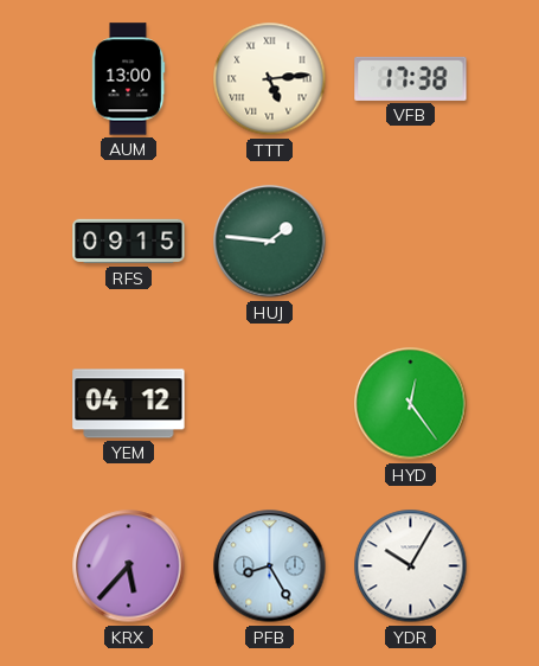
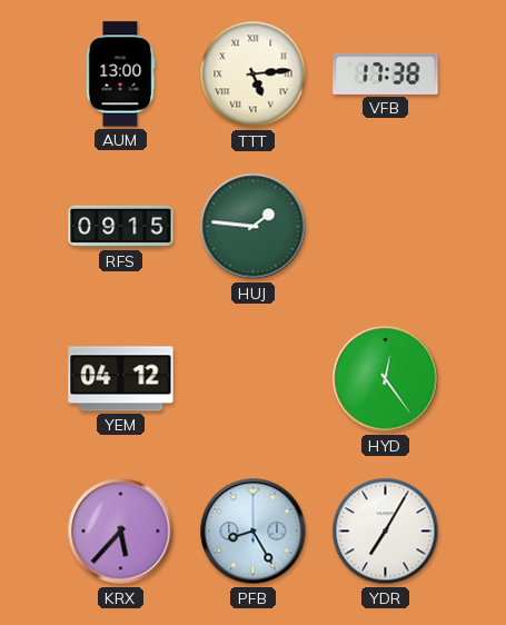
YDR: 10:05 -> 7:05
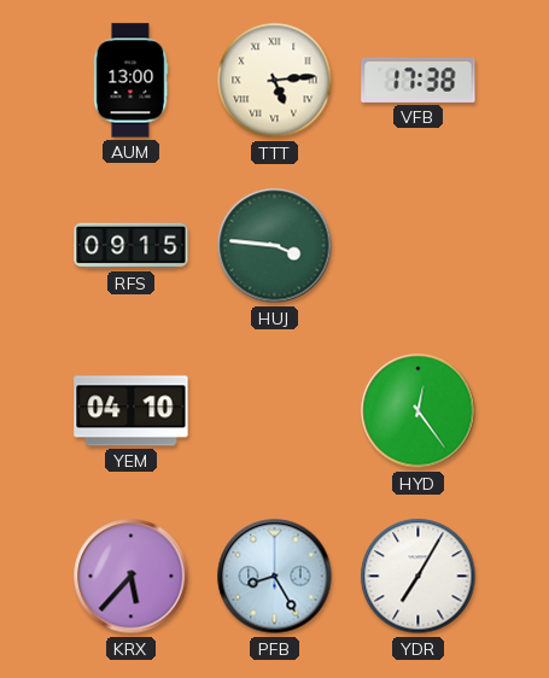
HUJ: 1:46 -> 3:46
YEM: 04:12 -> 04:10
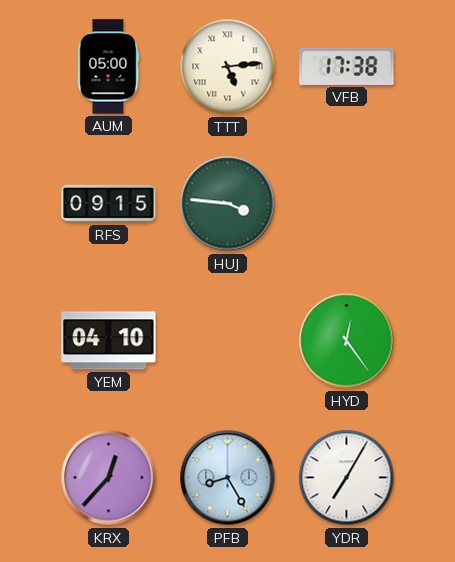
AUM: 13:00 -> 05:00
KRX: 5:37 -> 12:37
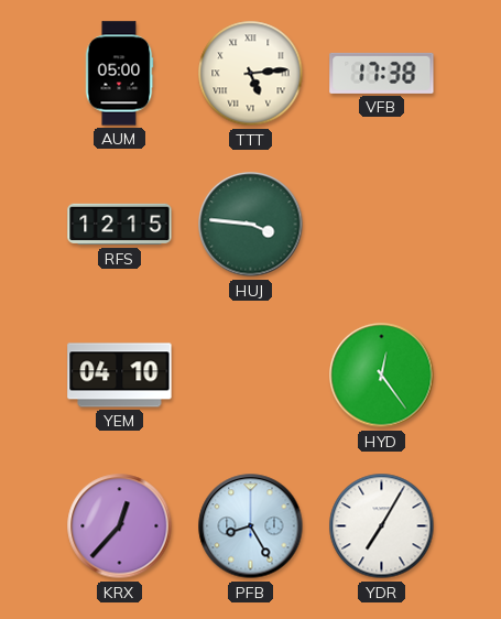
RFS: 09:15 -> 12:15
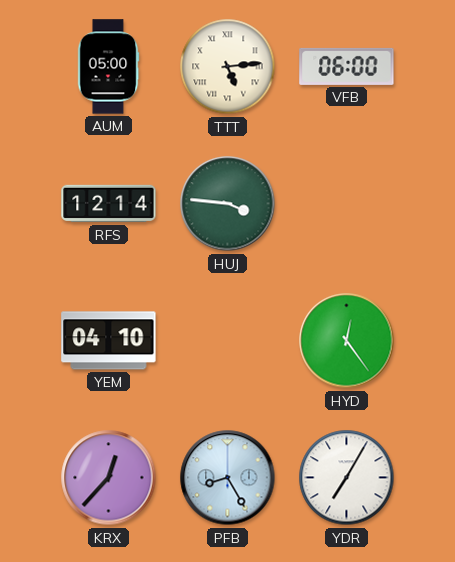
VFB: 17:38 -> 06:00
RFS: 12:15 -> 12:14
